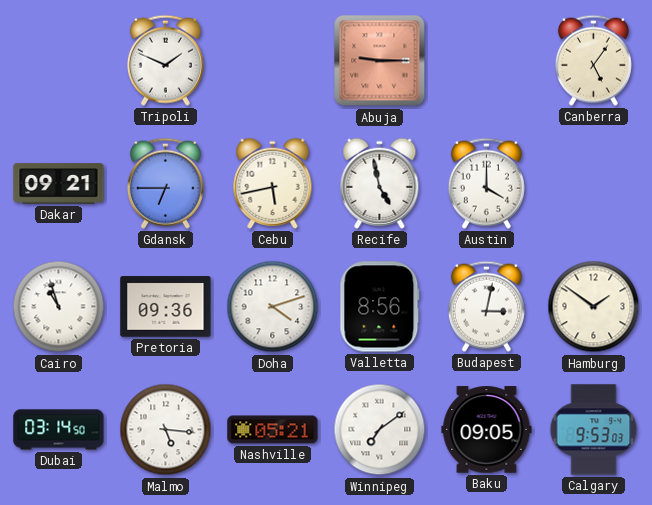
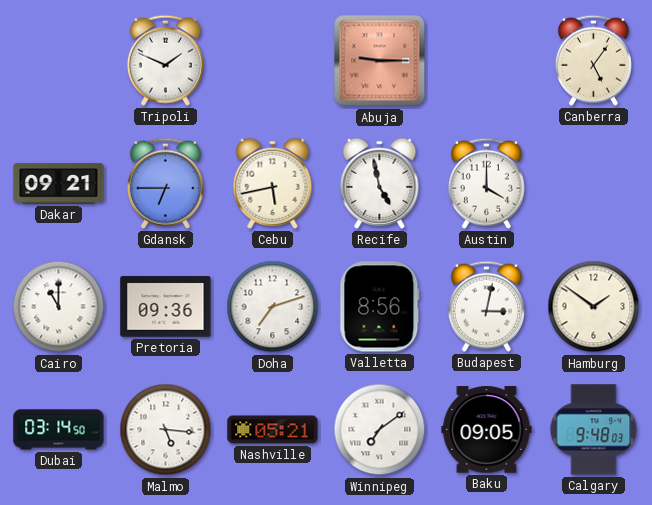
Cairo: 10:57 -> 11:00
Doha: 4:12 -> 7:12
Calgary: 9:53 -> 9:48
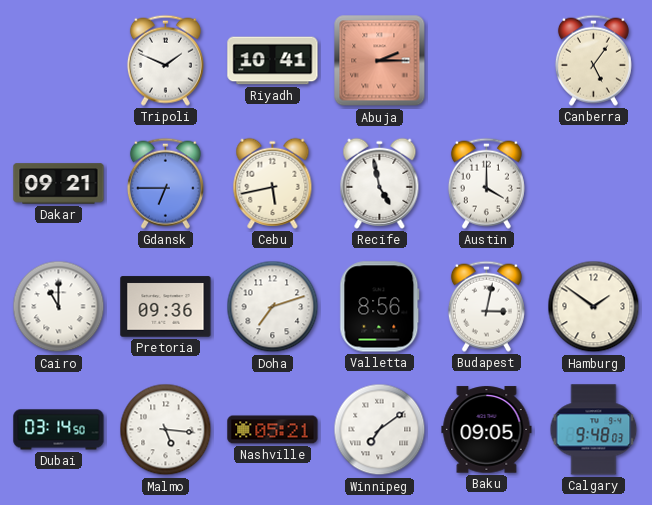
Riyadh: none -> 10:41
Abuja: 9:15 -> 2:15
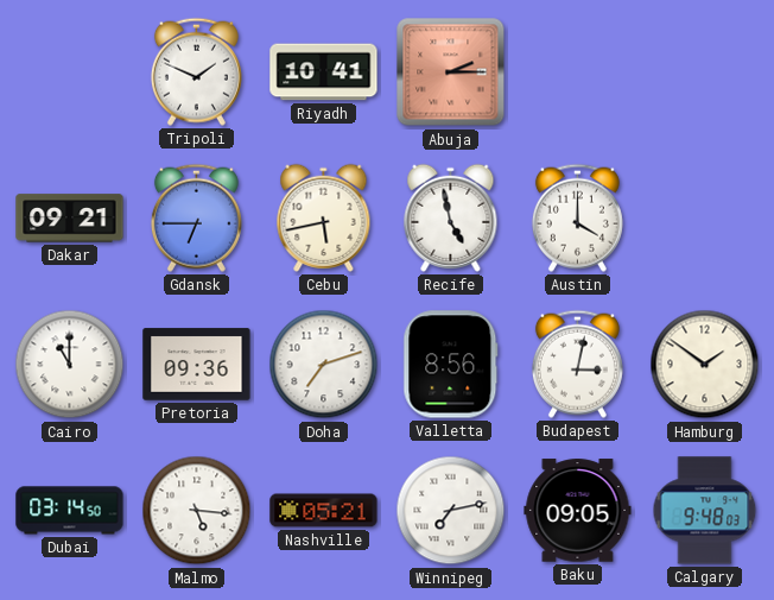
Canberra: 5:06 -> none
Winnipeg: 7:09 -> 7:13
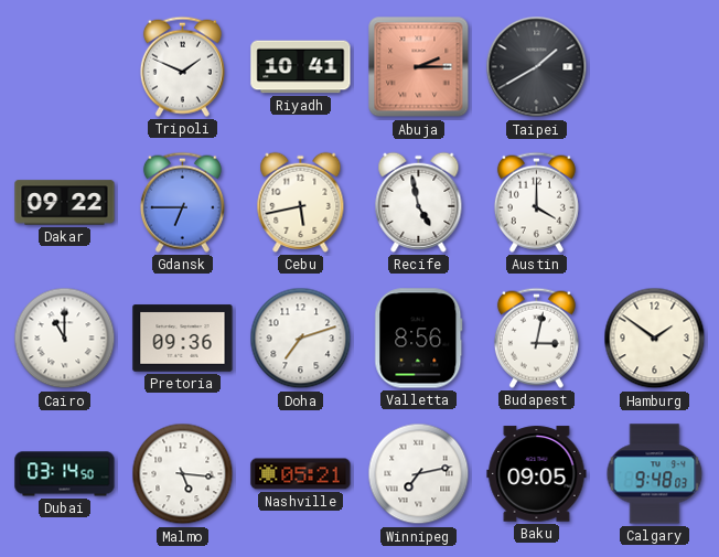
Taipei: none -> 1:40
Dakar: 09:21 -> 09:22
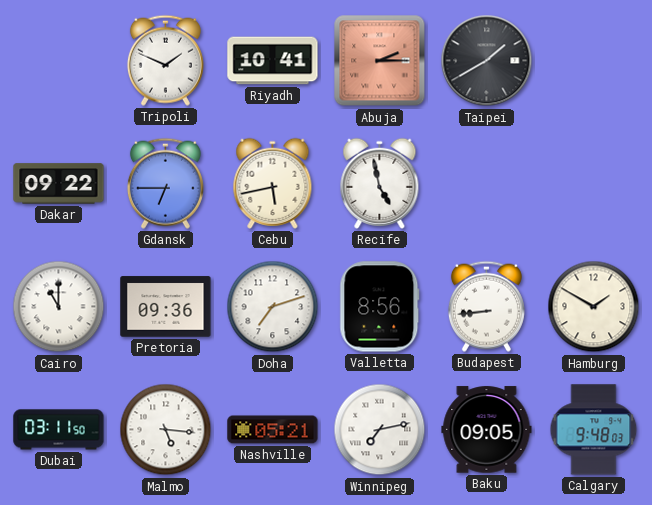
Austin: 4:00 -> none
Budapest: 3:02 -> 8:44
Hamburg: 1:51 -> 1:50
Dubai: 03:14 -> 03:11
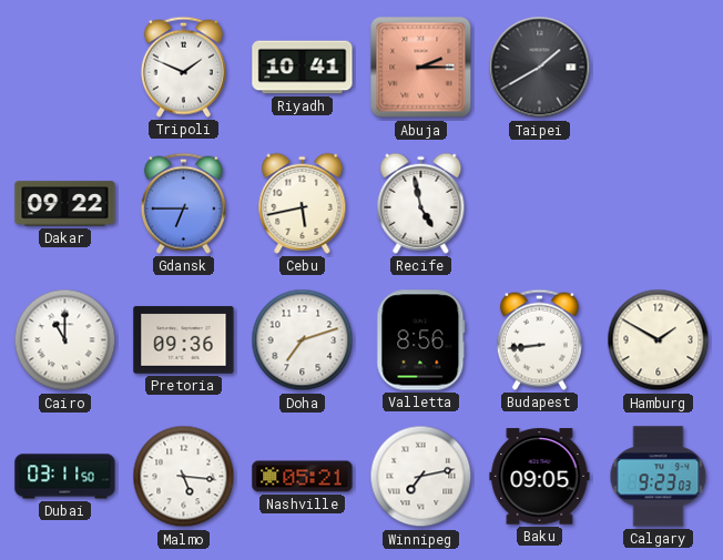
Calgary: 9:48 -> 9:23
